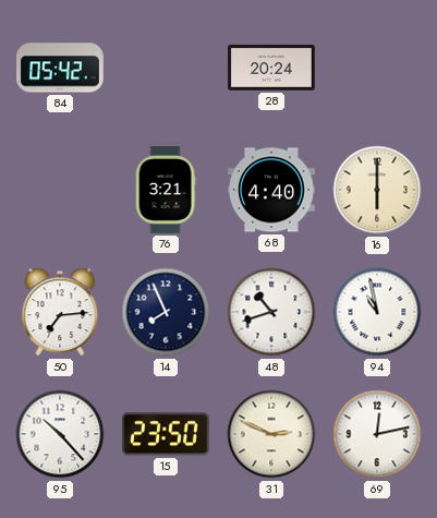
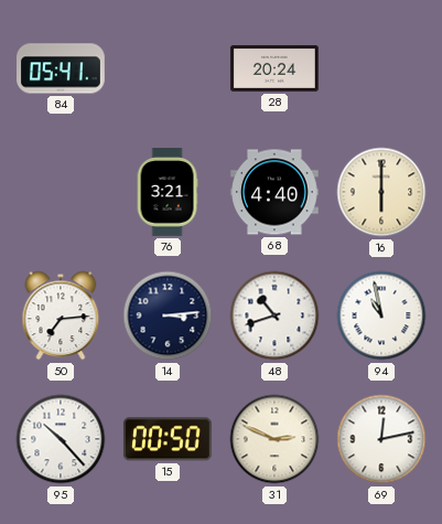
84: 05:42 -> 05:41
14: 7:56 -> 3:14
15: 23:50 -> 00:50
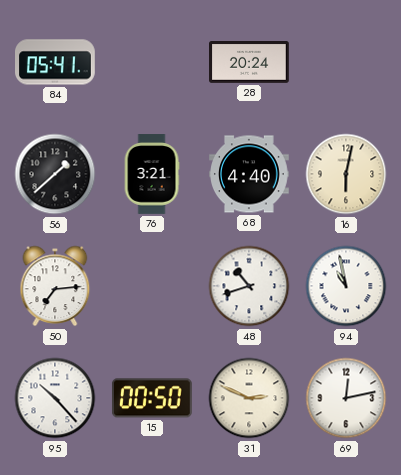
56: none -> 1:38
16: 6:00 -> 6:02
14: 3:14 -> none
